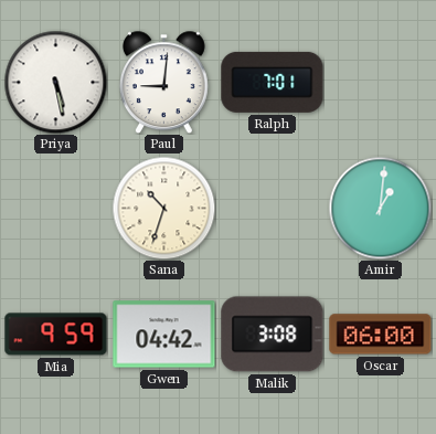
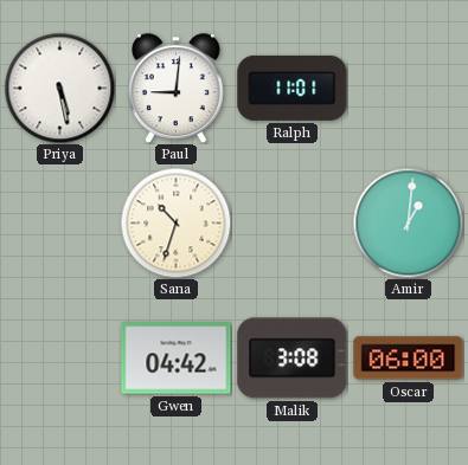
Ralph: 7:01 -> 11:01
Mia: 9:59 -> none
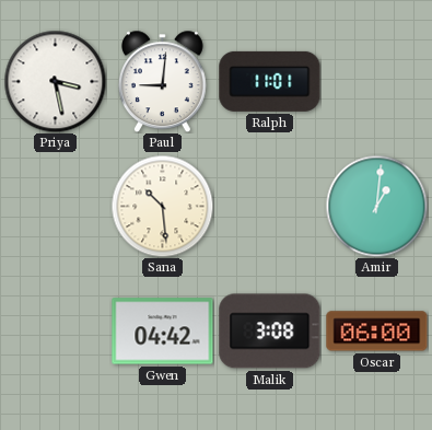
Priya: 5:28 -> 3:28
Sana: 10:33 -> 10:29
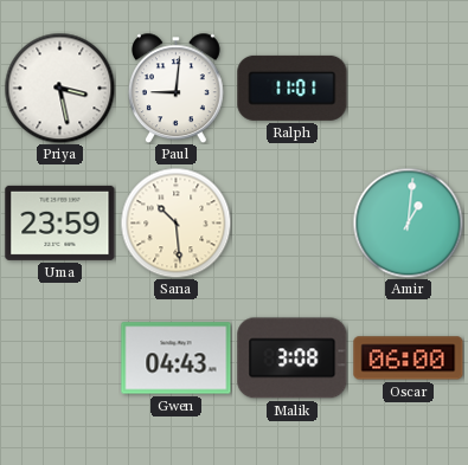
Uma: none -> 23:59
Gwen: 04:42 -> 04:43
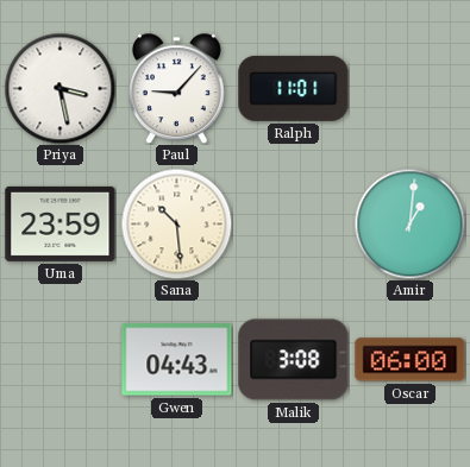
Paul: 9:01 -> 9:07
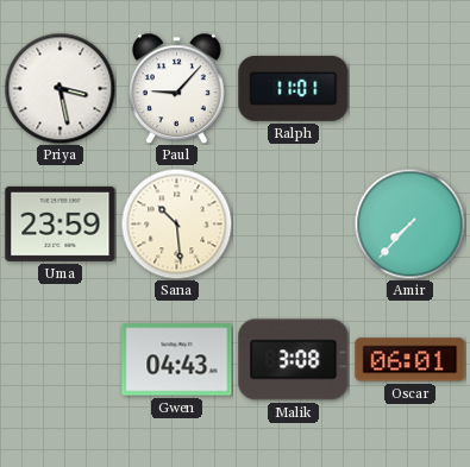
Amir: 1:01 -> 7:37
Oscar: 06:00 -> 06:01
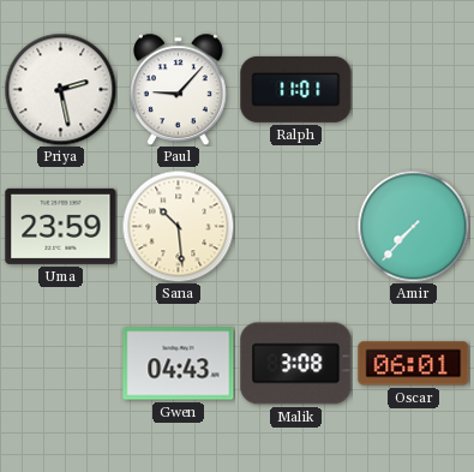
Priya: 3:28 -> 2:28
